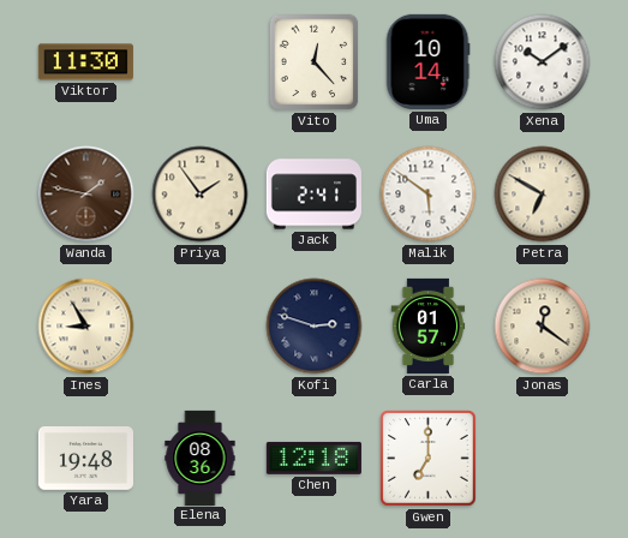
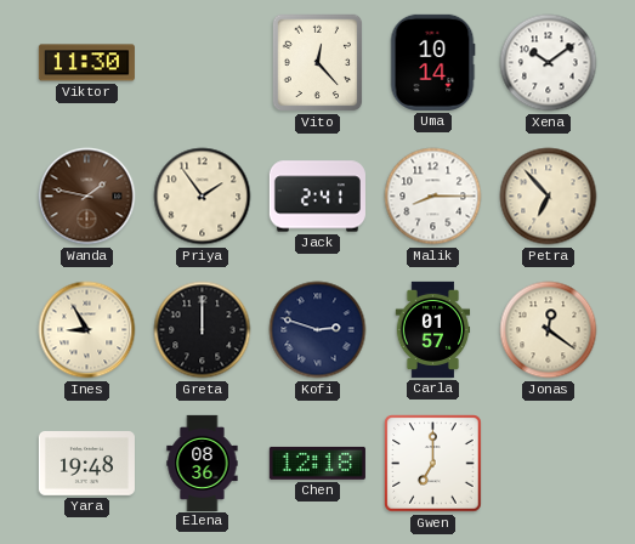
Malik: 5:51 -> 8:15
Petra: 6:50 -> 6:53
Greta: none -> 12:00
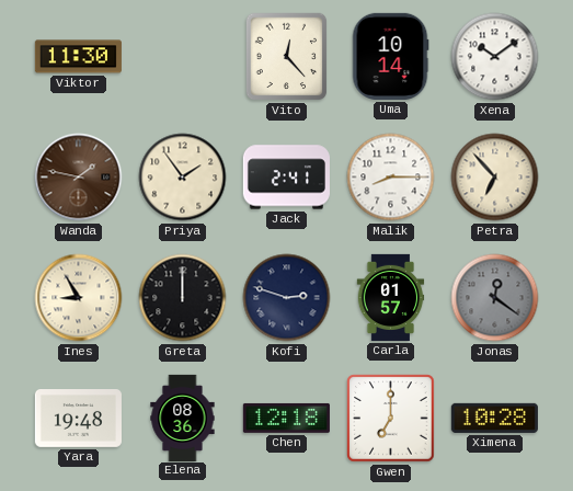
Jonas dial: cream -> grey
Ximena: none -> 10:28
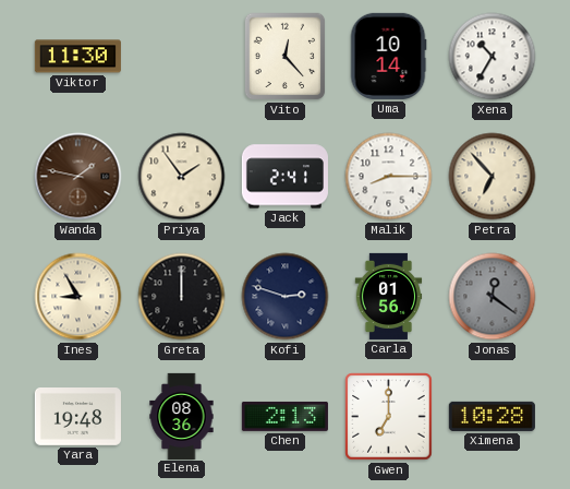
Xena: 10:09 -> 10:35
Carla: 01:57 -> 01:56
Chen: 12:18 -> 2:13
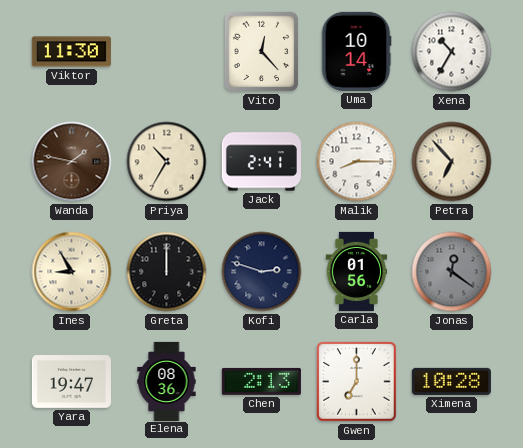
Priya: 1:54 -> 10:35
Yara: 19:48 -> 19:47
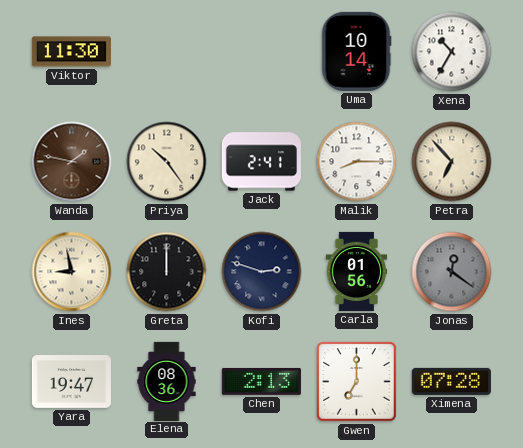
Vito: 12:23 -> none
Priya: 10:35 -> 10:24
Ines: 8:55 -> 8:58
Ximena: 10:28 -> 07:28
